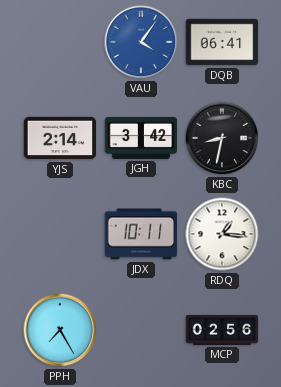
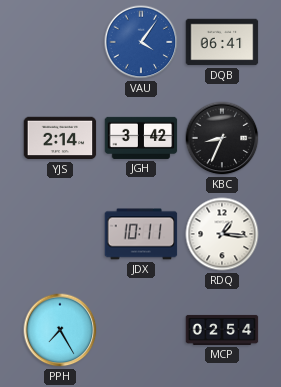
KBC: 8:32 -> 8:34
MCP: 02:56 -> 02:54
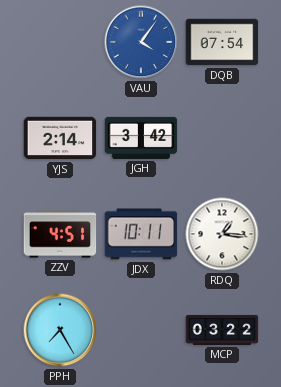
DQB: 06:41 -> 07:54
KBC: 8:34 -> none
ZZV: none -> 4:51
MCP: 02:54 -> 03:22
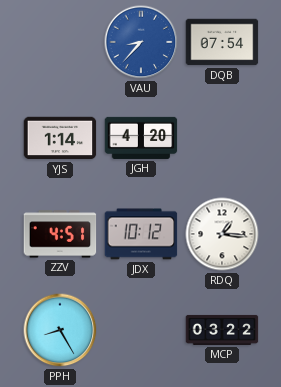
VAU: 4:06 -> 8:37
YJS: 2:14 -> 1:14
JGH: 3:42 -> 4:20
JDX: 10:11 -> 10:12
PPH: 7:25 -> 8:25
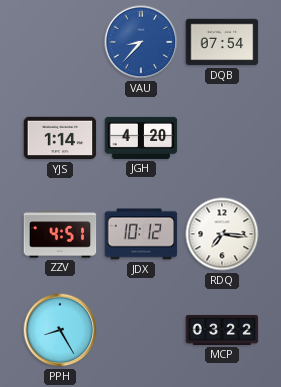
RDQ: 1:16 -> 7:16
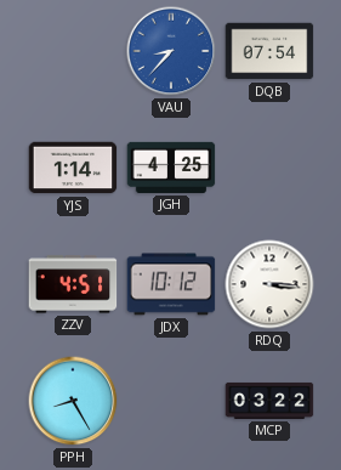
JGH: 4:20 -> 4:25
RDQ: 7:16 -> 3:16
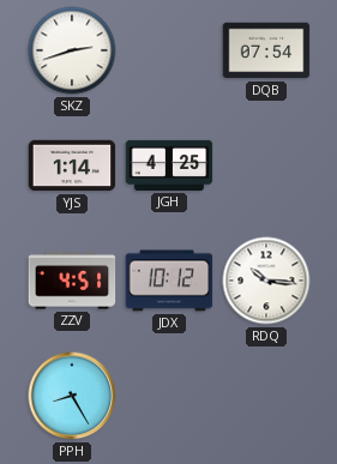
SKZ: none -> 2:42
VAU: 8:37 -> none
RDQ: 3:16 -> 10:16
MCP: 03:22 -> none
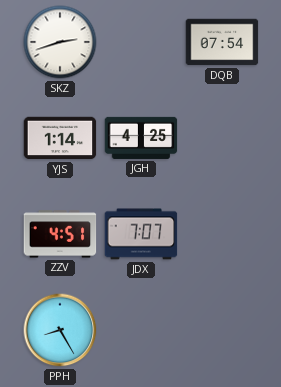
JDX: 10:12 -> 7:07
RDQ: 10:16 -> none
